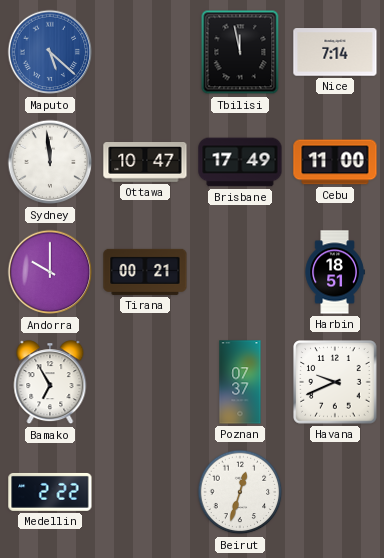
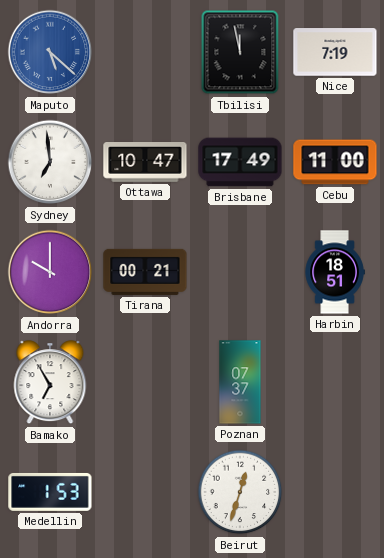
Nice: 7:14 -> 7:19
Sydney: 11:59 -> 6:59
Havana: 9:41 -> none
Medellin: 2:22 -> 1:53
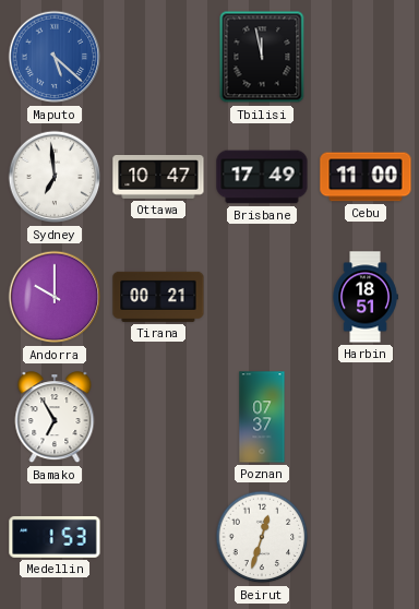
Nice: 7:19 -> none
